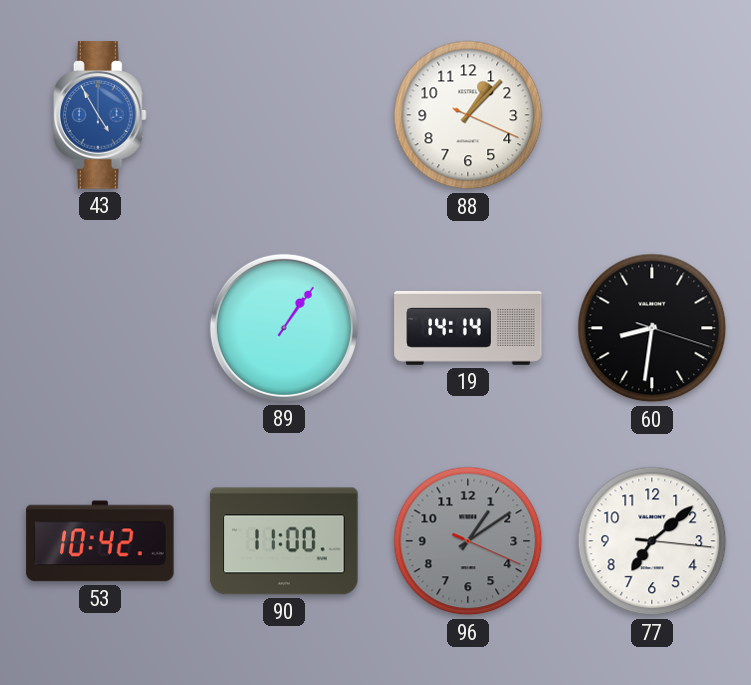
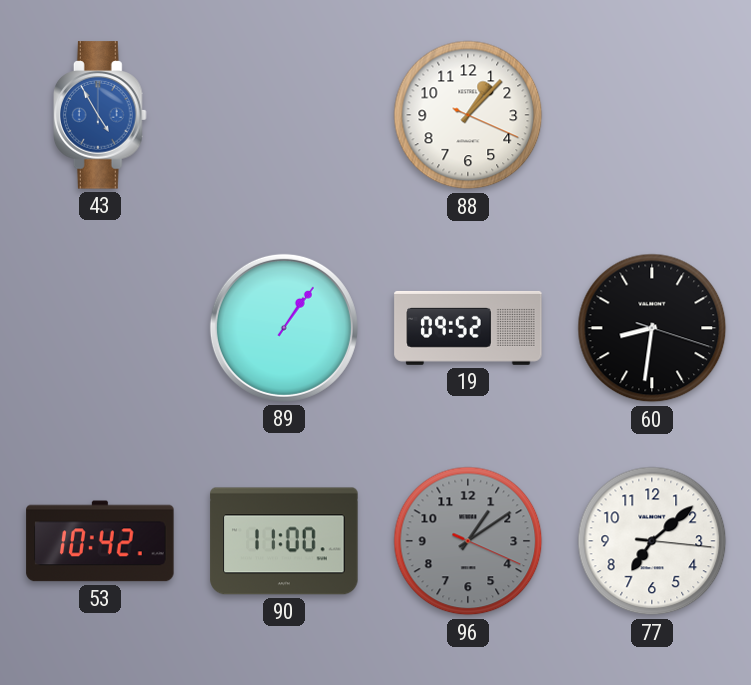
19: 14:14 -> 09:52
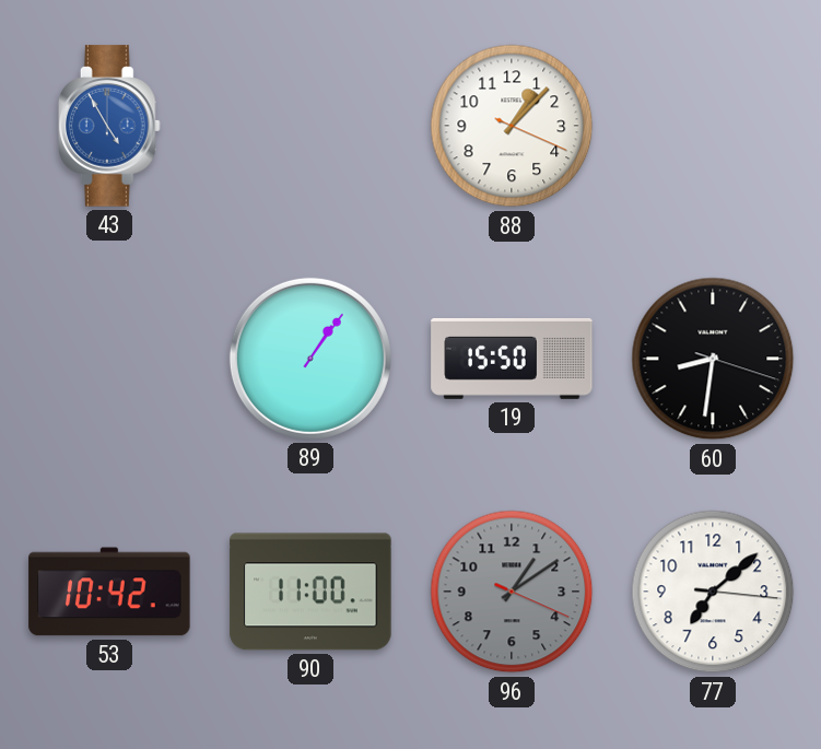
19: 09:52 -> 15:50
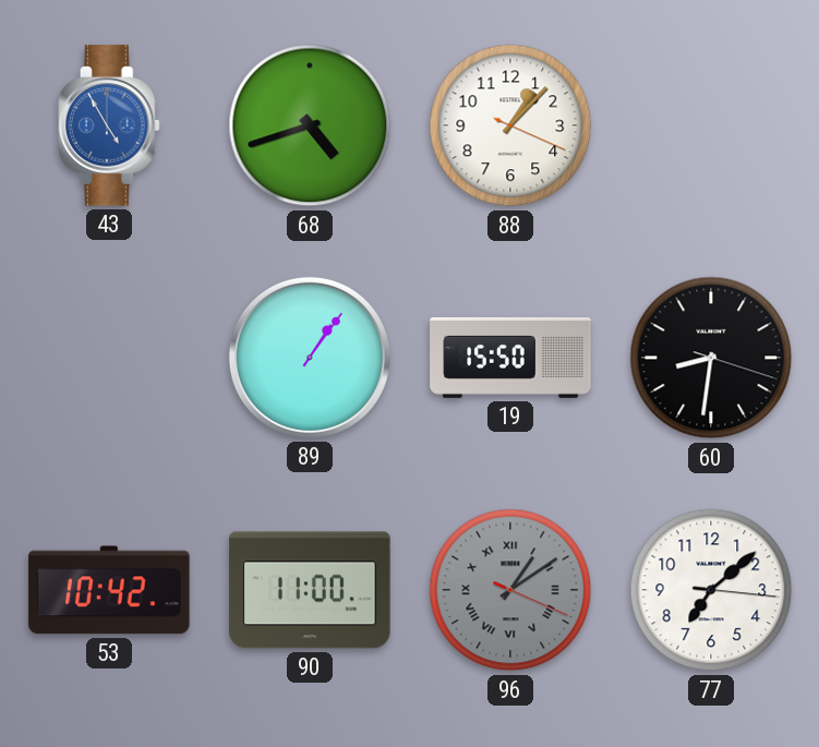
68: none -> 4:42
96 numerals: Arabic -> Roman
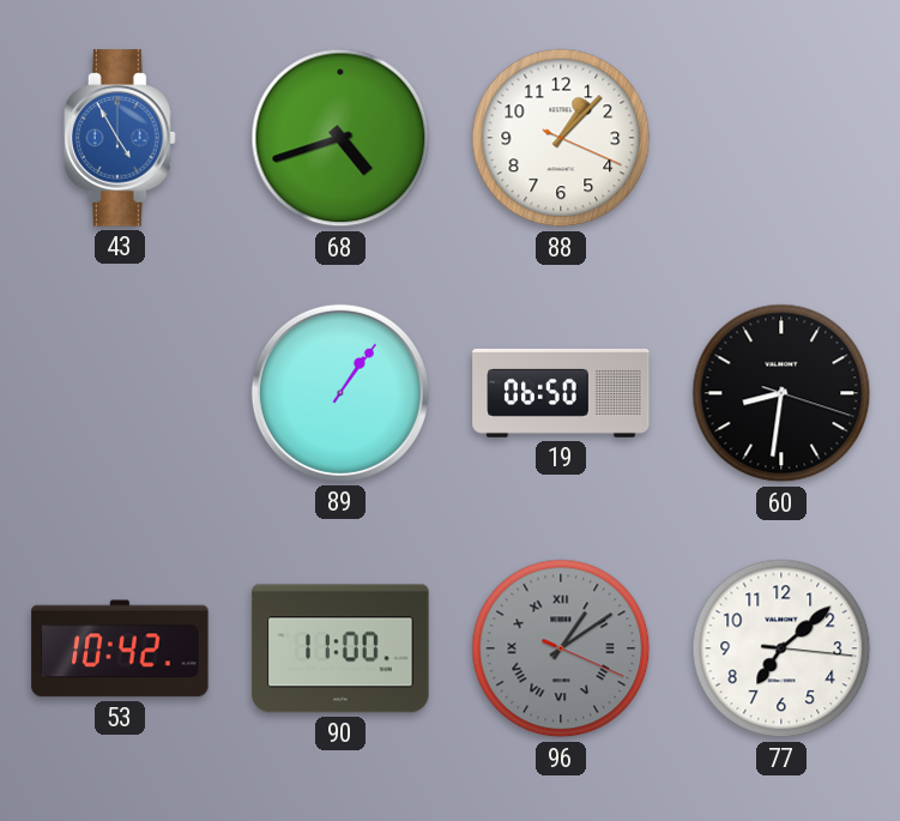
19: 15:50 -> 06:50
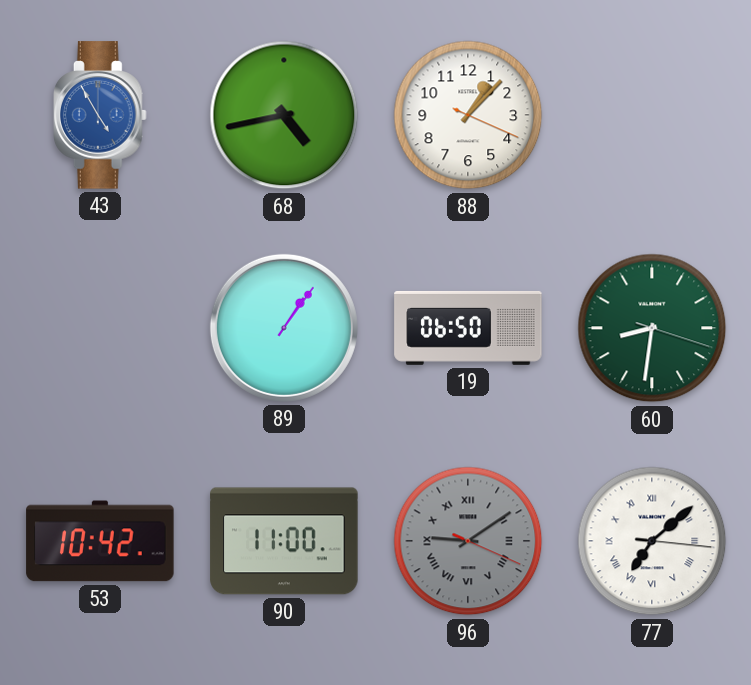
68: 4:42 -> 4:43
60 dial: black -> green
96: 1:09 -> 9:09
77 numerals: Arabic -> Roman
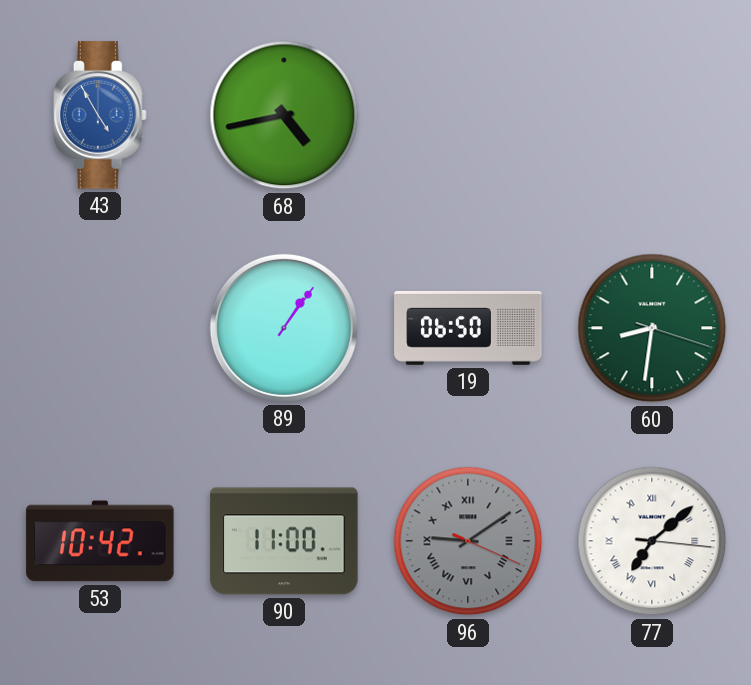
88: 1:07 -> none
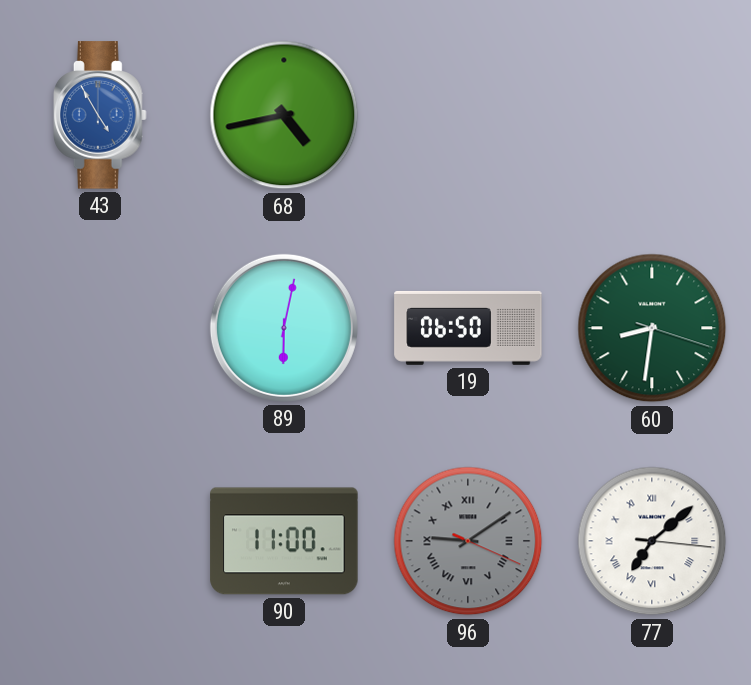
89: 1:06 -> 6:02
53: 10:42 -> none
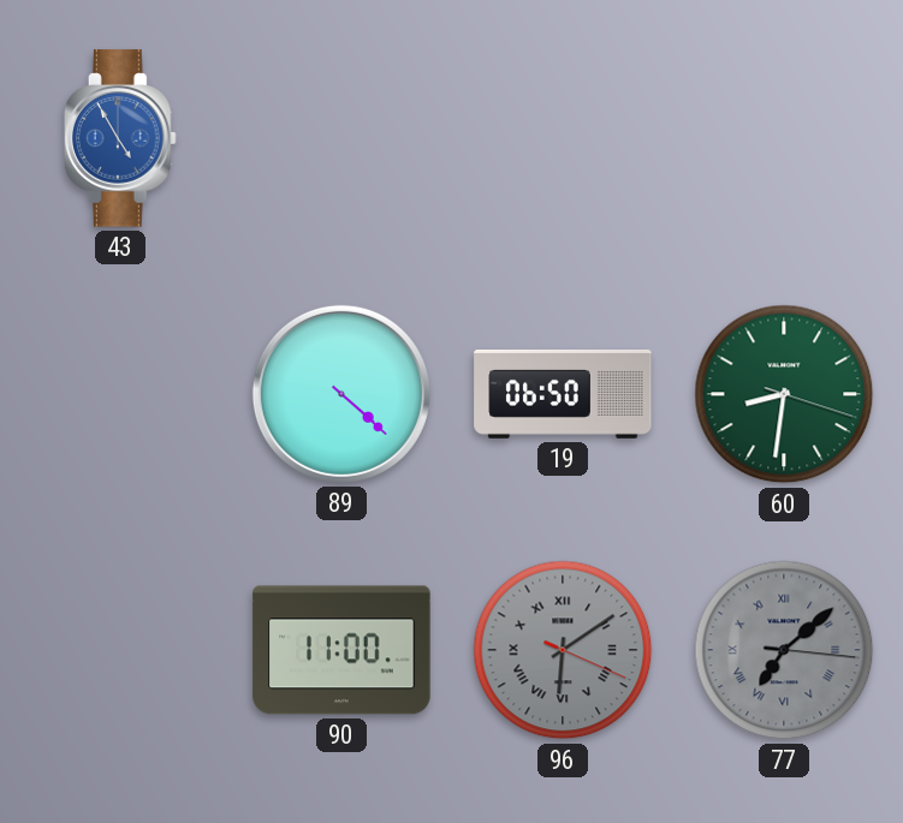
68: 4:43 -> none
89: 6:02 -> 4:22
96: 9:09 -> 6:09
77 dial: white -> grey
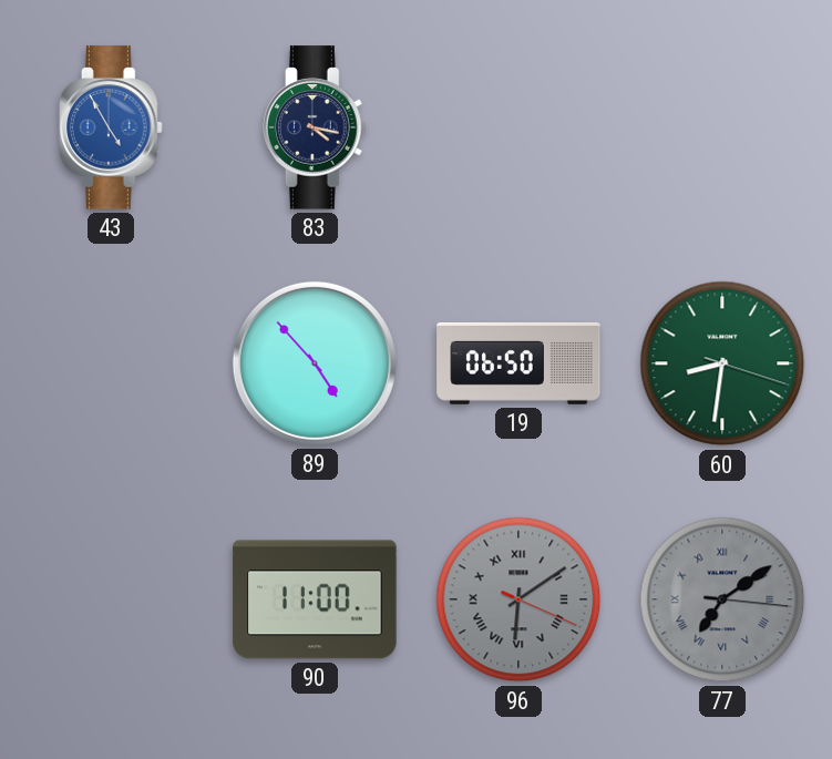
83: none -> 4:17
89: 4:22 -> 4:53
77: 7:08 -> 7:09
